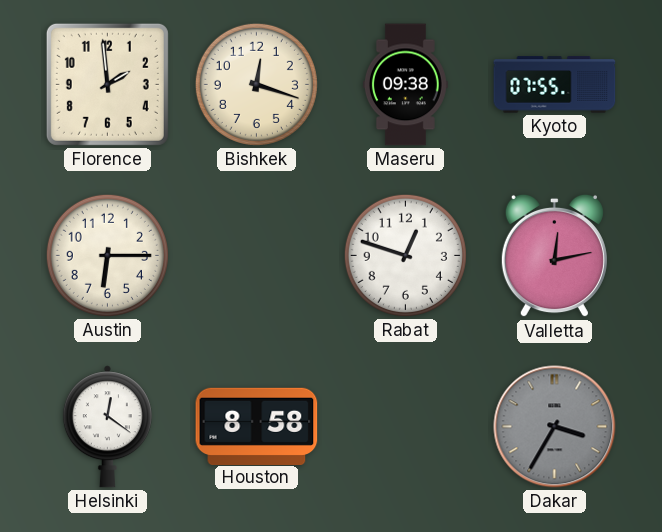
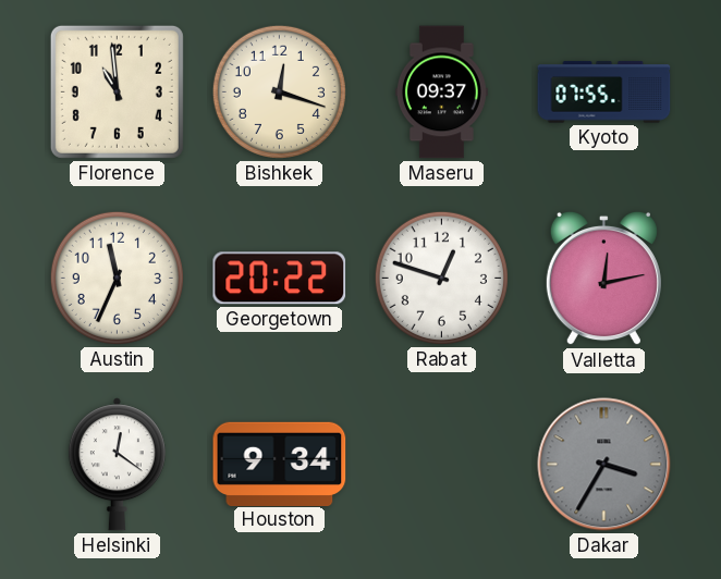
Florence: 1:59 -> 10:59
Maseru: 09:38 -> 09:37
Austin: 6:15 -> 11:34
Georgetown: none -> 20:22
Houston: 8:58 -> 9:34
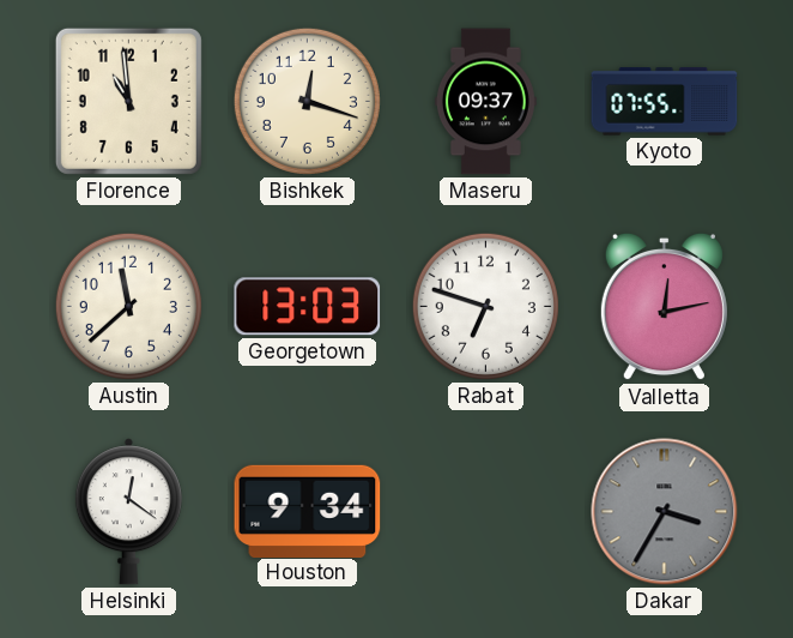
Austin: 11:34 -> 11:38
Georgetown: 20:22 -> 13:03
Rabat: 12:48 -> 6:48
